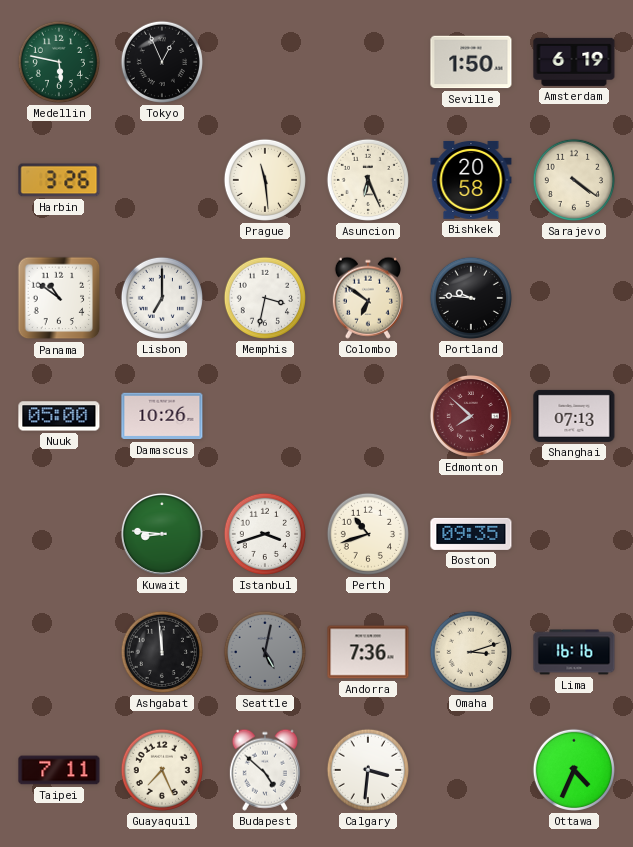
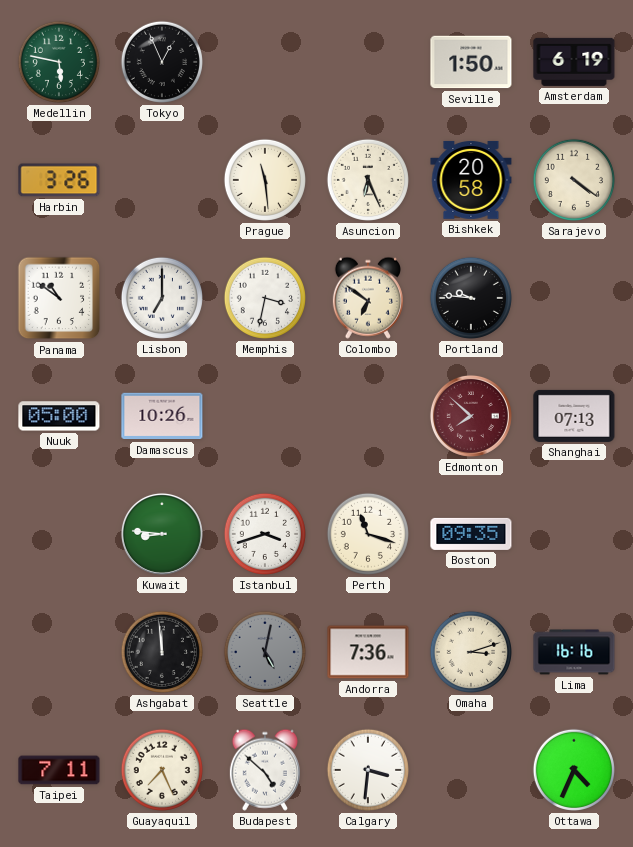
Perth: 10:42 -> 11:18
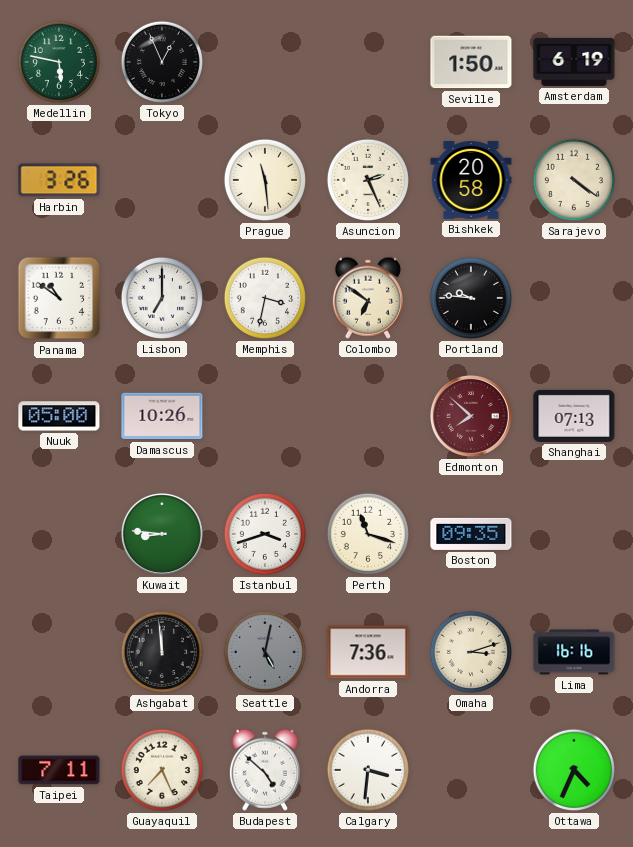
Asuncion: 6:26 -> 2:26
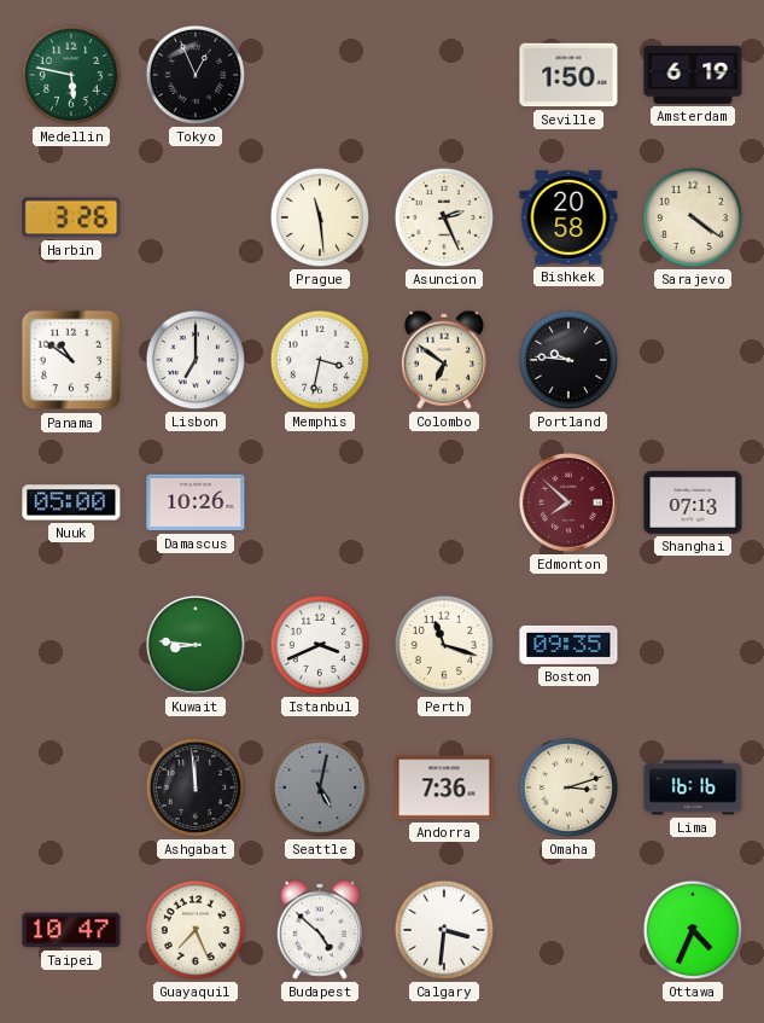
Istanbul: 3:42 -> 3:41
Taipei: 7:11 -> 10:47
